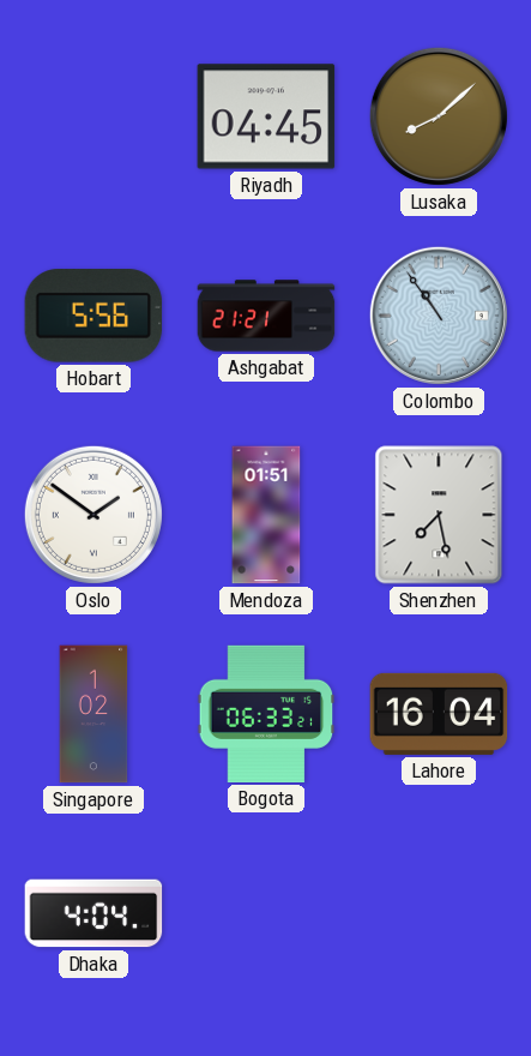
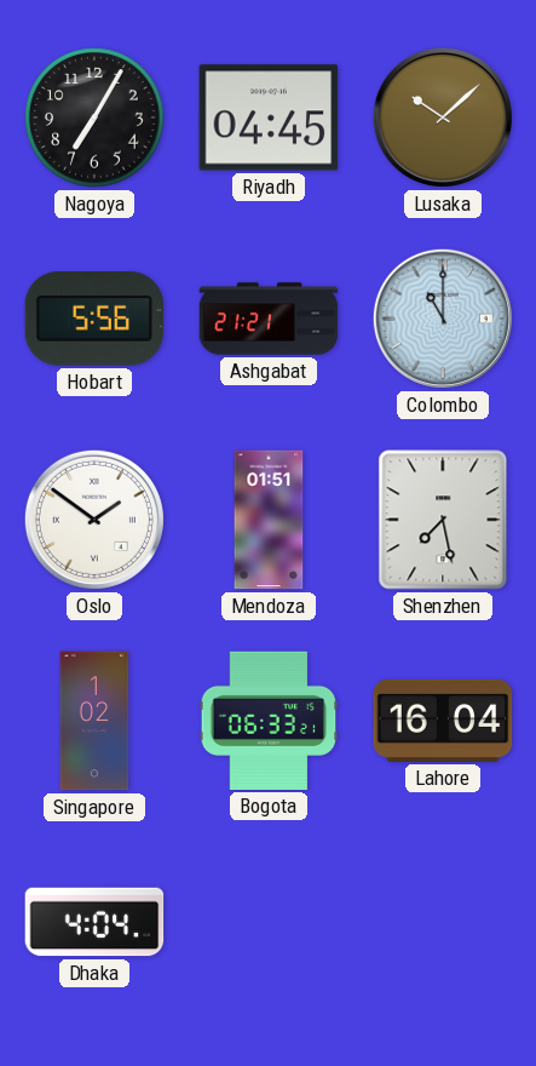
Nagoya: none -> 7:05
Lusaka: 8:08 -> 10:08
Colombo: 10:54 -> 11:00
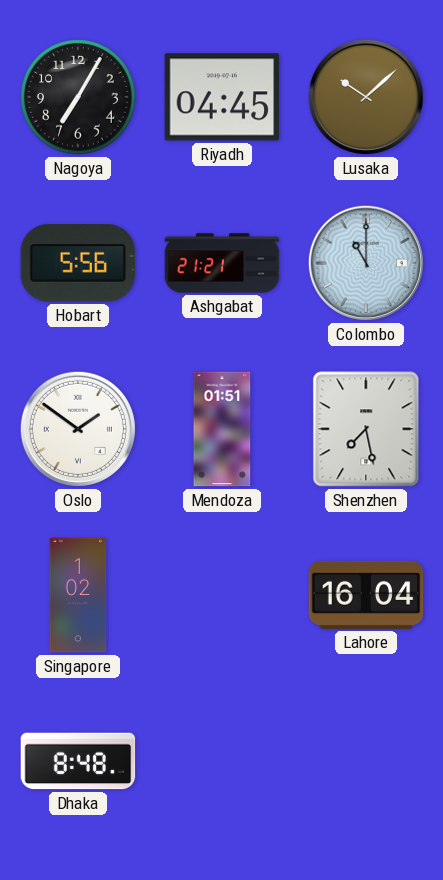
Bogota: 06:33 -> none
Dhaka: 4:04 -> 8:48
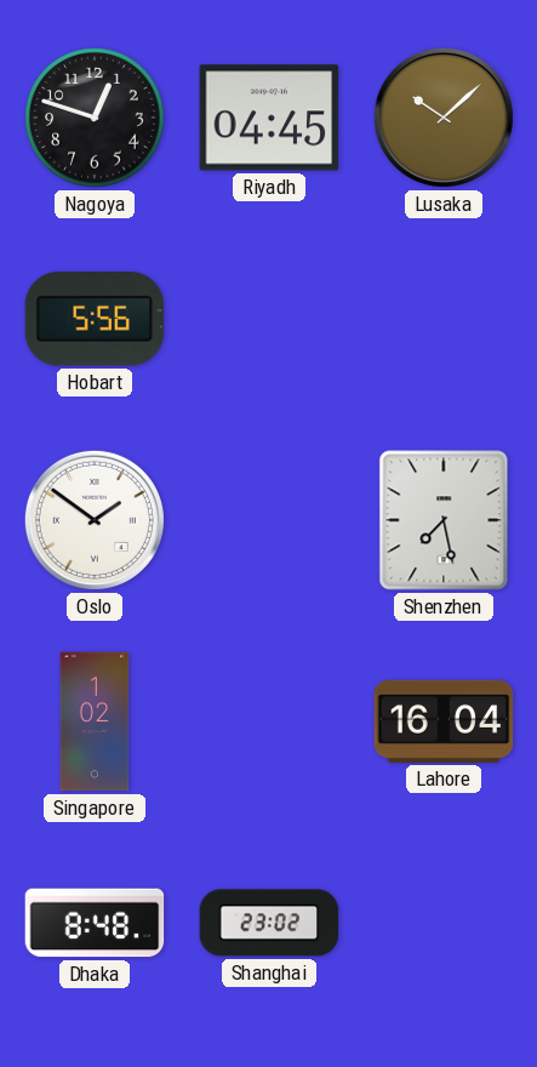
Nagoya: 7:05 -> 12:48
Ashgabat: 21:21 -> none
Colombo: 11:00 -> none
Mendoza: 01:51 -> none
Shanghai: none -> 23:02
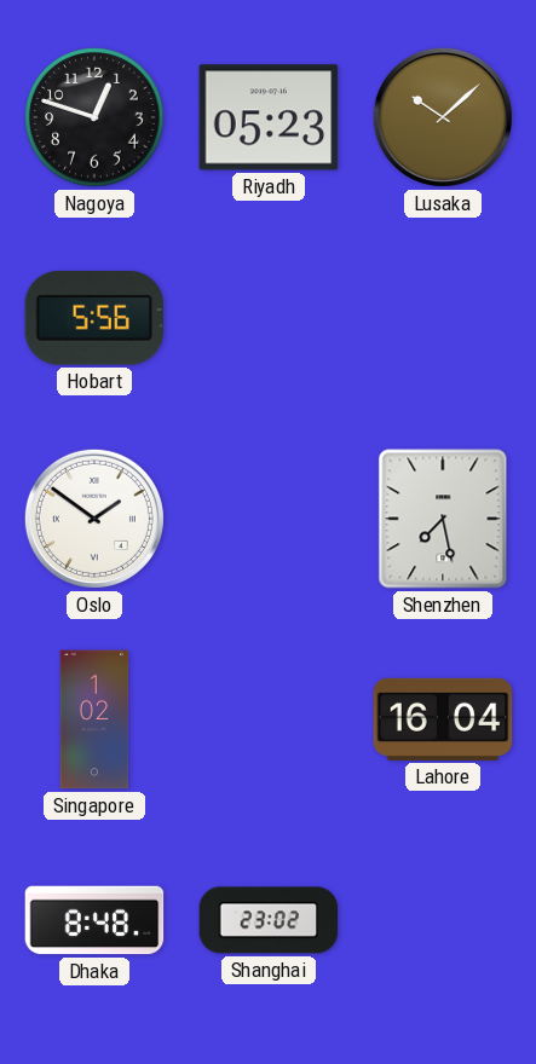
Riyadh: 04:45 -> 05:23
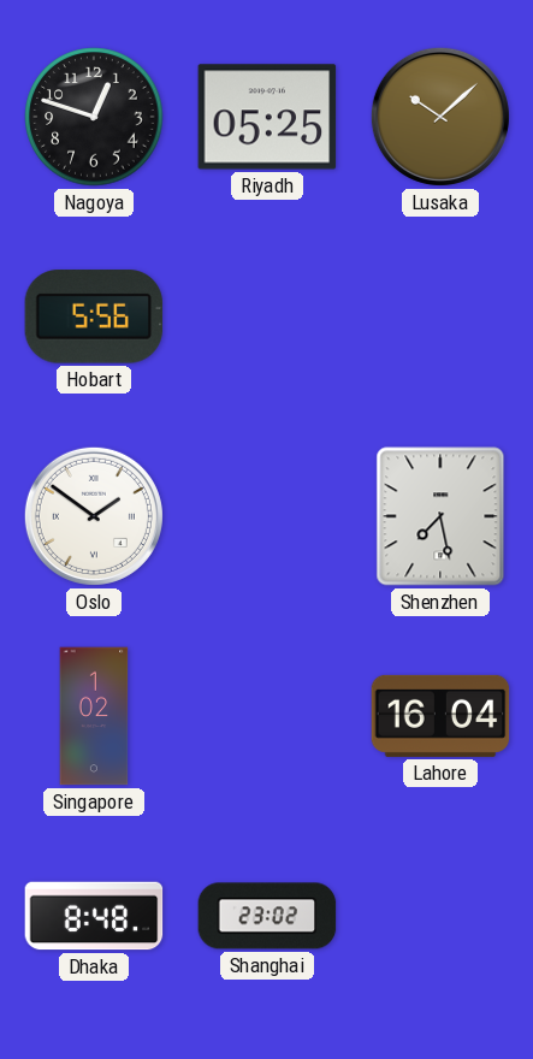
Riyadh: 05:23 -> 05:25
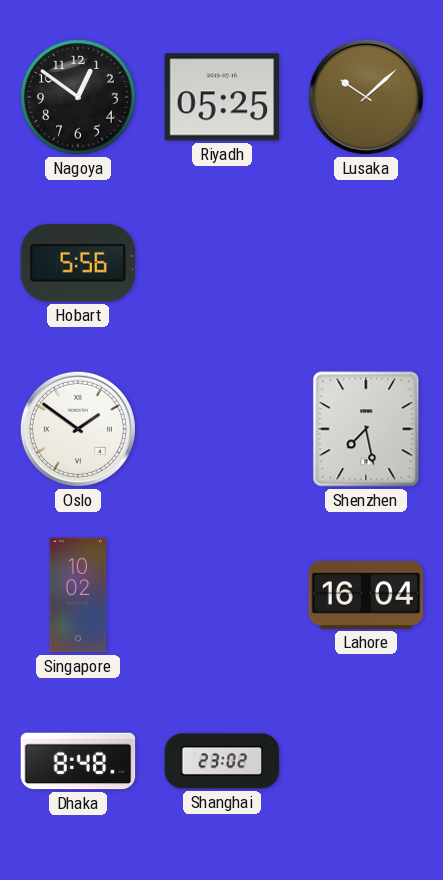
Nagoya: 12:48 -> 12:51
Singapore: 1:02 -> 10:02
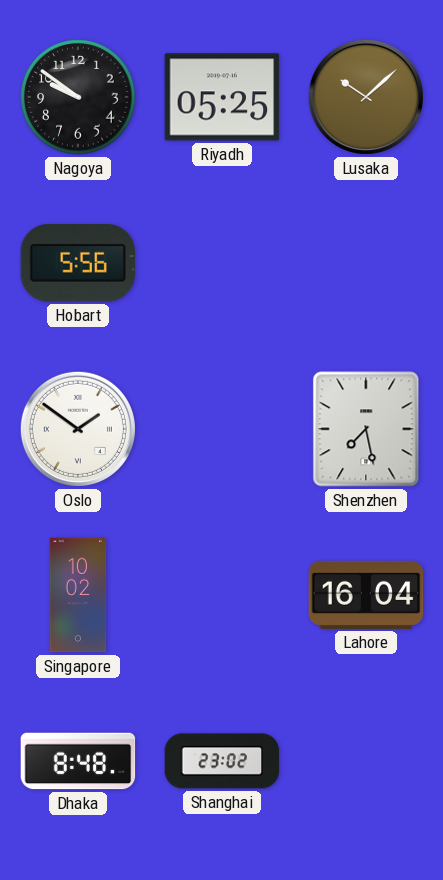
Nagoya: 12:51 -> 9:51
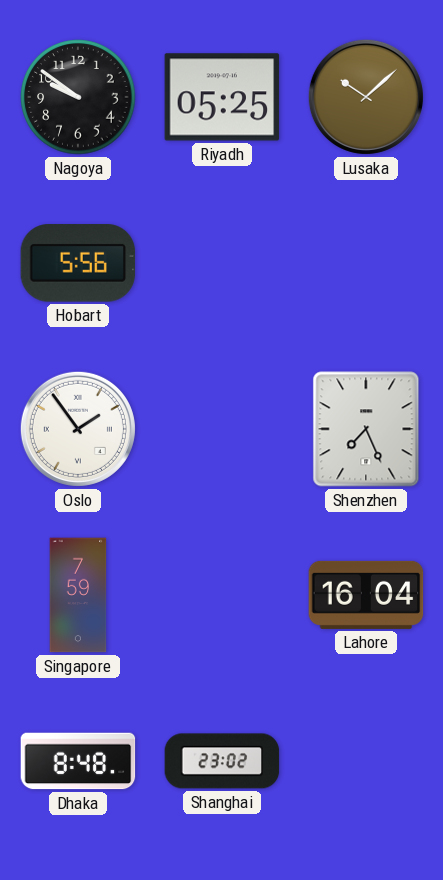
Oslo: 1:51 -> 1:54
Shenzhen: 7:28 -> 7:26
Singapore: 10:02 -> 7:59
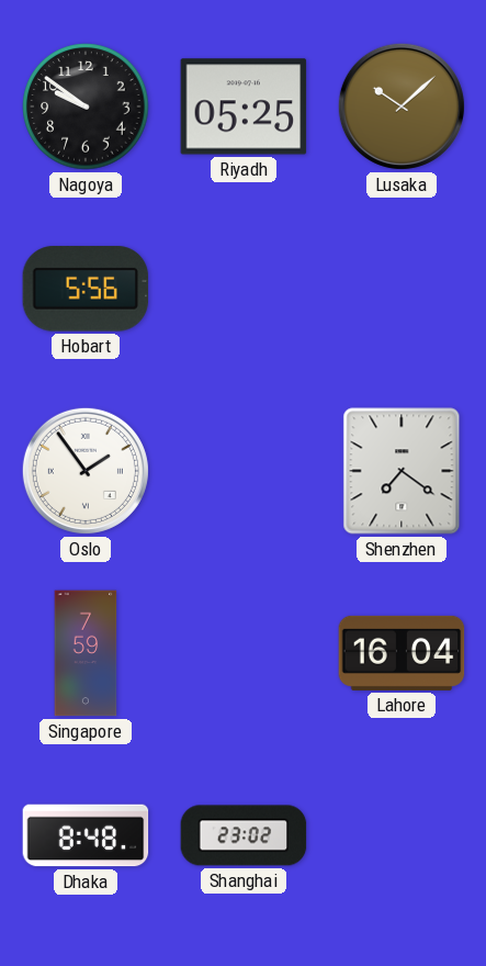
Shenzhen: 7:26 -> 7:21
